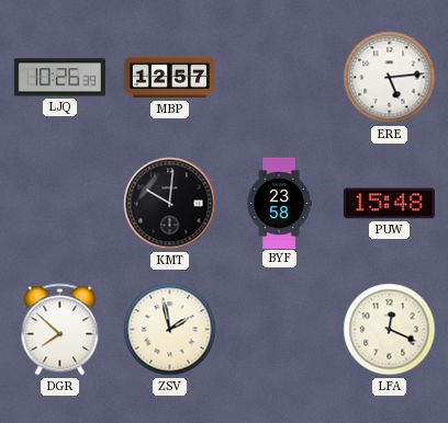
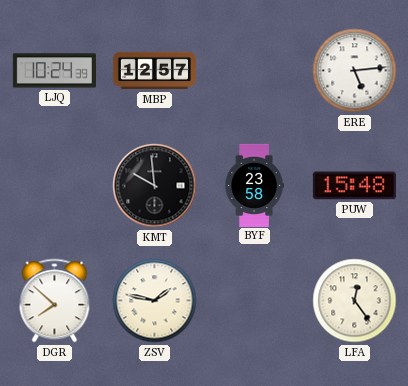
LJQ: 10:26 -> 10:24
KMT: 10:01 -> 9:59
ZSV: 1:58 -> 1:47
LFA: 12:19 -> 12:24
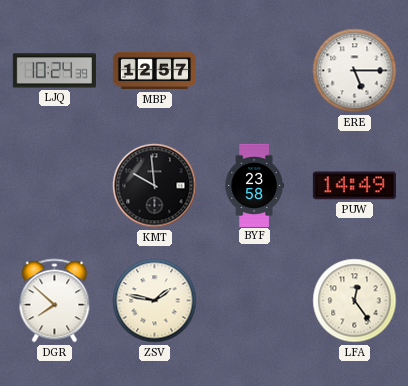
ERE: 5:14 -> 5:15
PUW: 15:48 -> 14:49
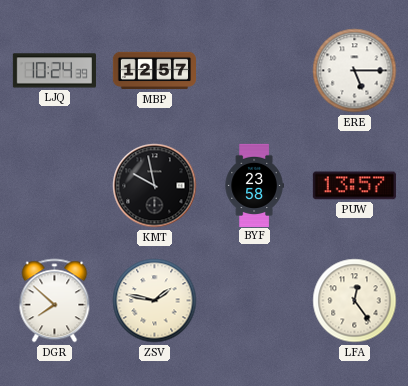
KMT: 9:59 -> 9:58
PUW: 14:49 -> 13:57
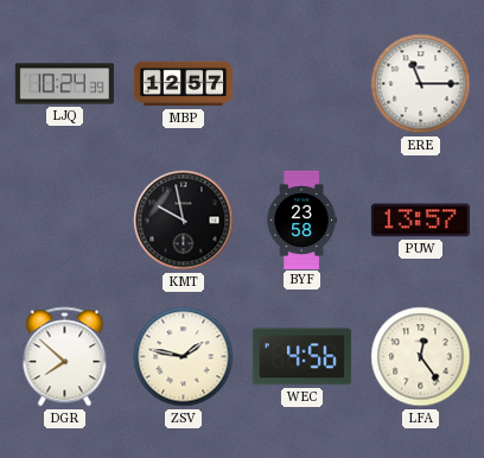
ERE: 5:15 -> 11:15
WEC: none -> 4:56
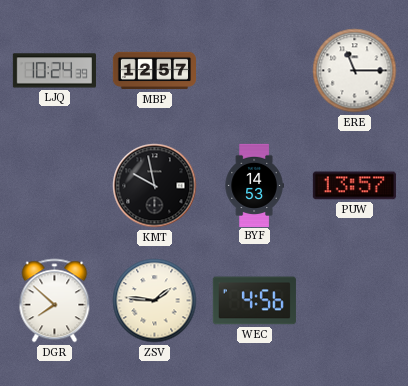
BYF: 23:58 -> 14:53
ZSV: 1:47 -> 1:46
LFA: 12:24 -> none
